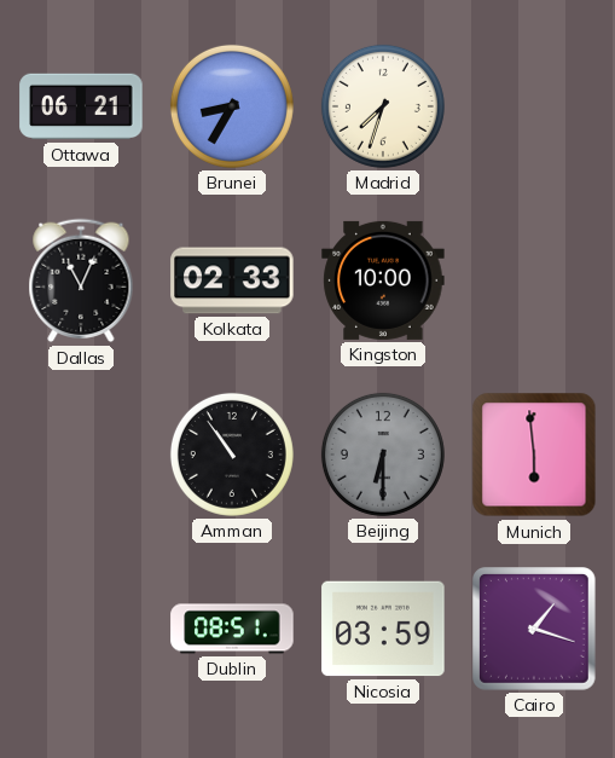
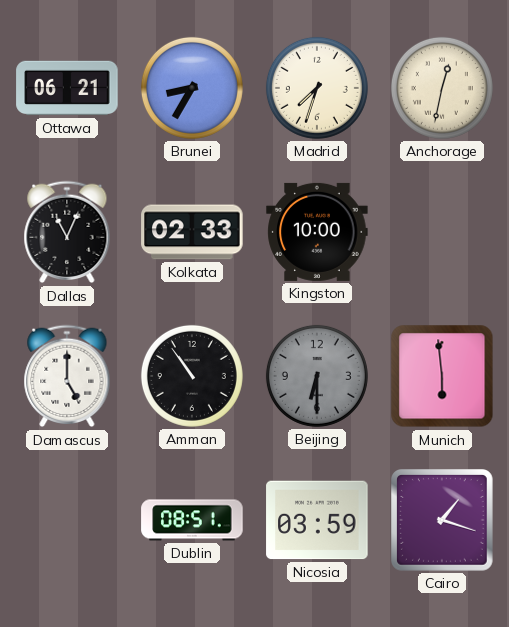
Anchorage: none -> 12:32
Damascus: none -> 5:00
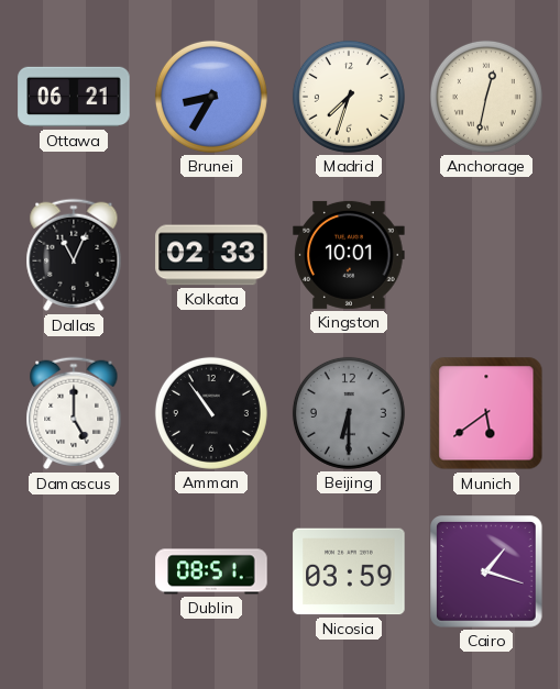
Kingston: 10:00 -> 10:01
Munich: 5:59 -> 5:39
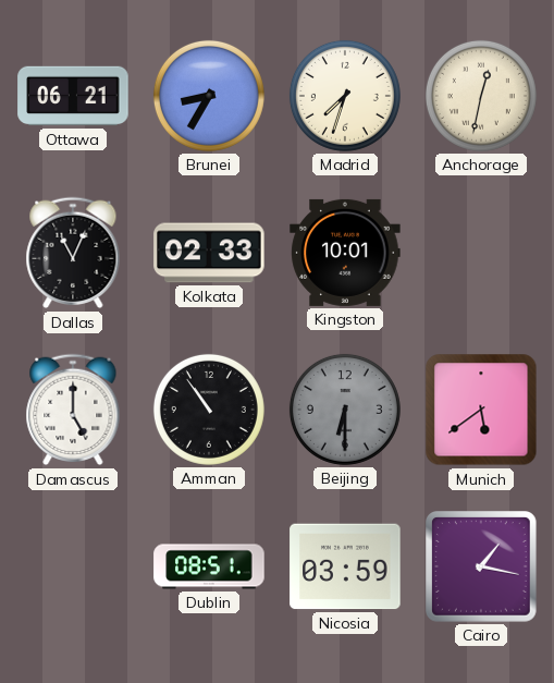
Cairo: 1:18 -> 1:17
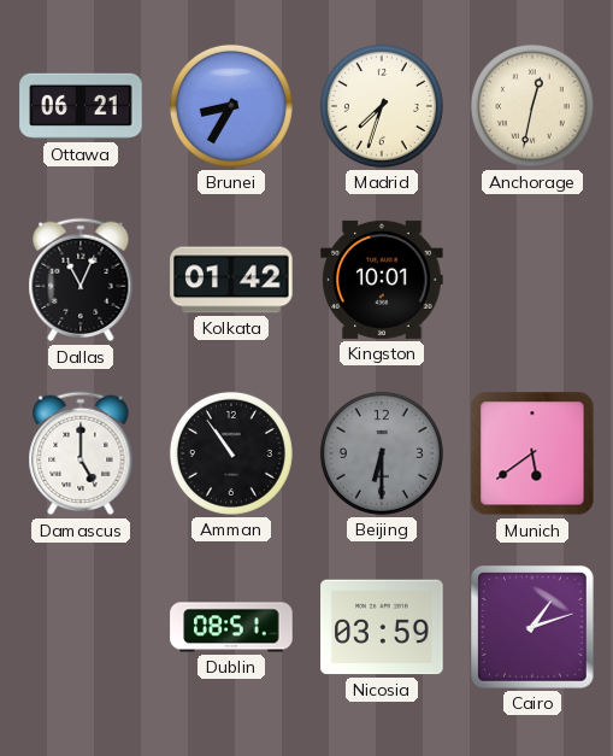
Kolkata: 02:33 -> 01:42
Cairo: 1:17 -> 1:12
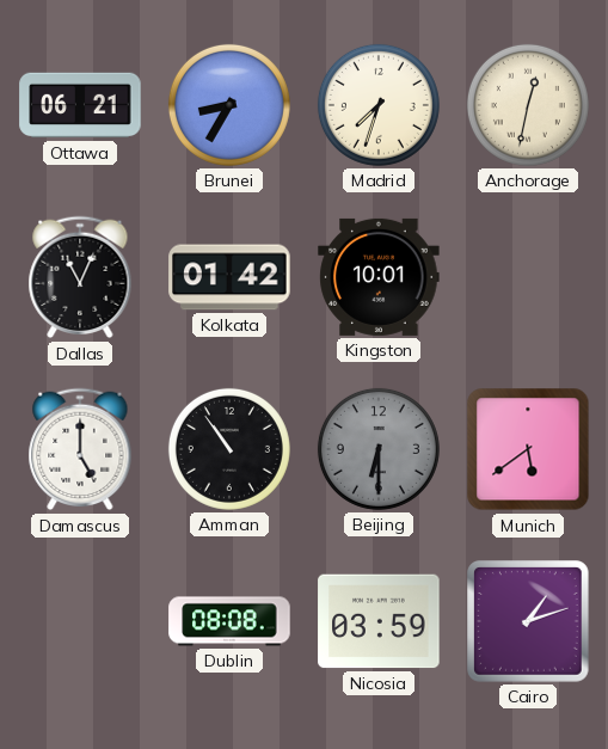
Dublin: 08:51 -> 08:08
